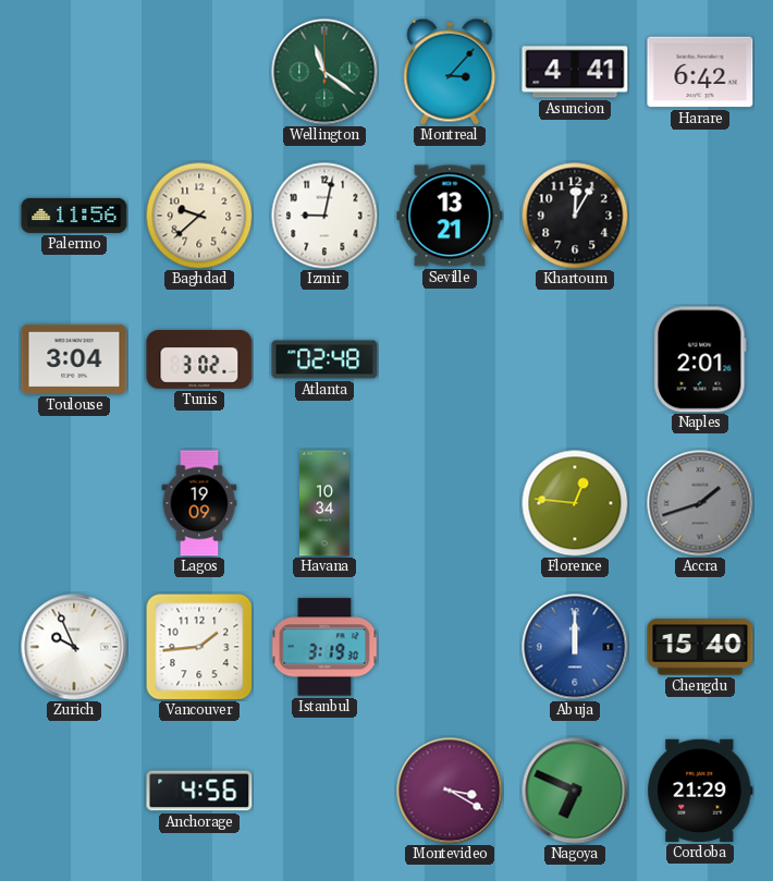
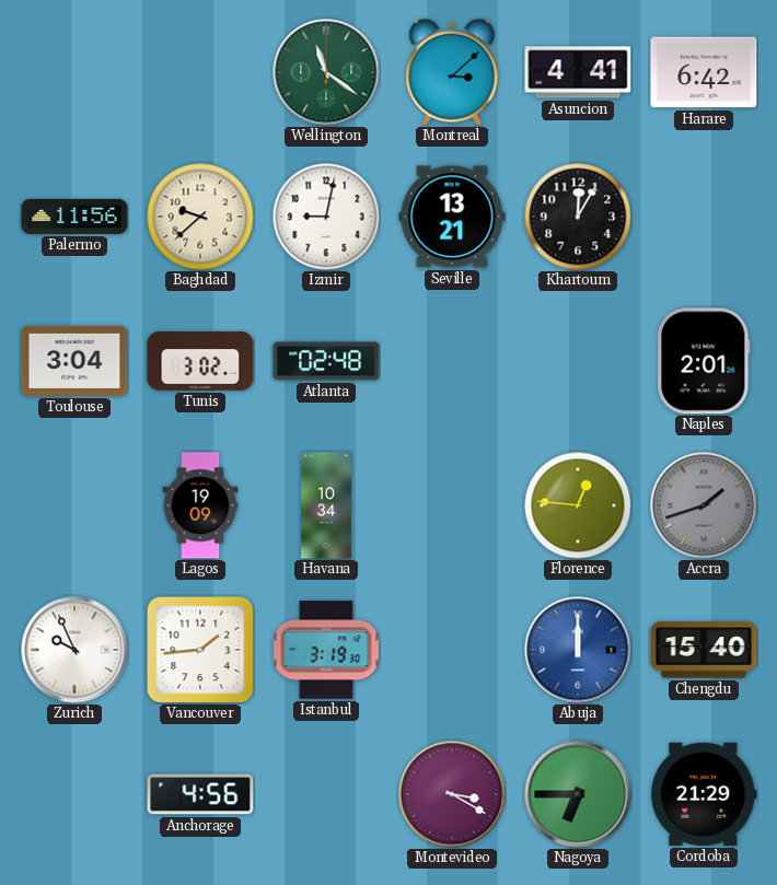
Montreal: 3:07 -> 3:08
Nagoya: 6:49 -> 6:45
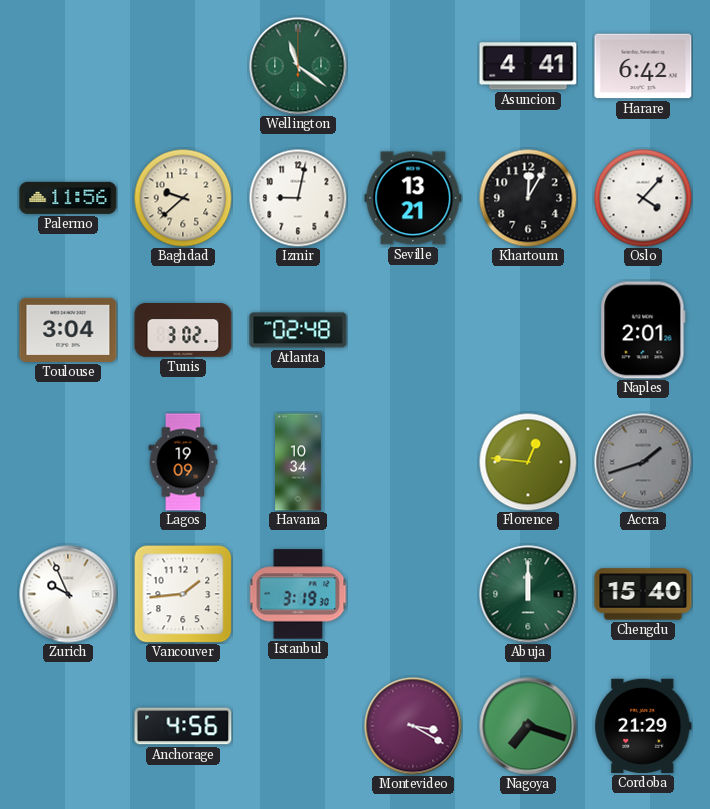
Montreal: 3:08 -> none
Oslo: none -> 4:07
Abuja dial: blue -> green
Nagoya: 6:45 -> 7:18
